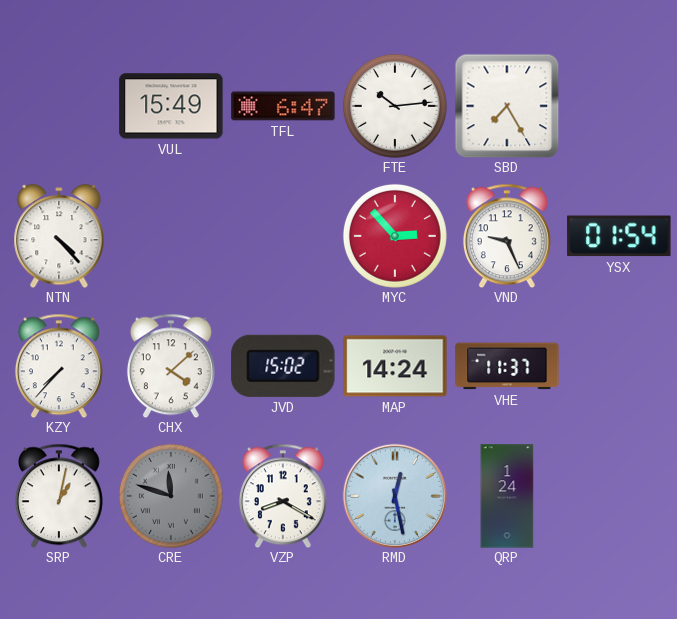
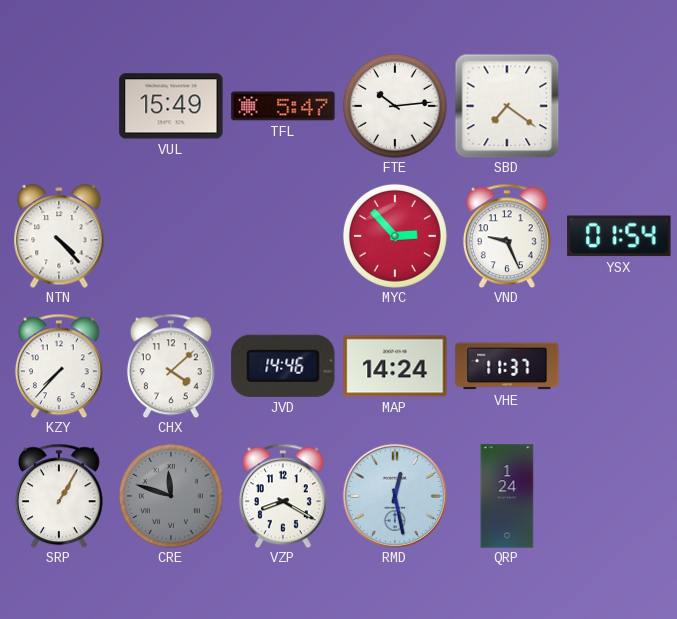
TFL: 6:47 -> 5:47
SBD: 7:25 -> 7:21
JVD: 15:02 -> 14:46
SRP: 1:02 -> 1:05
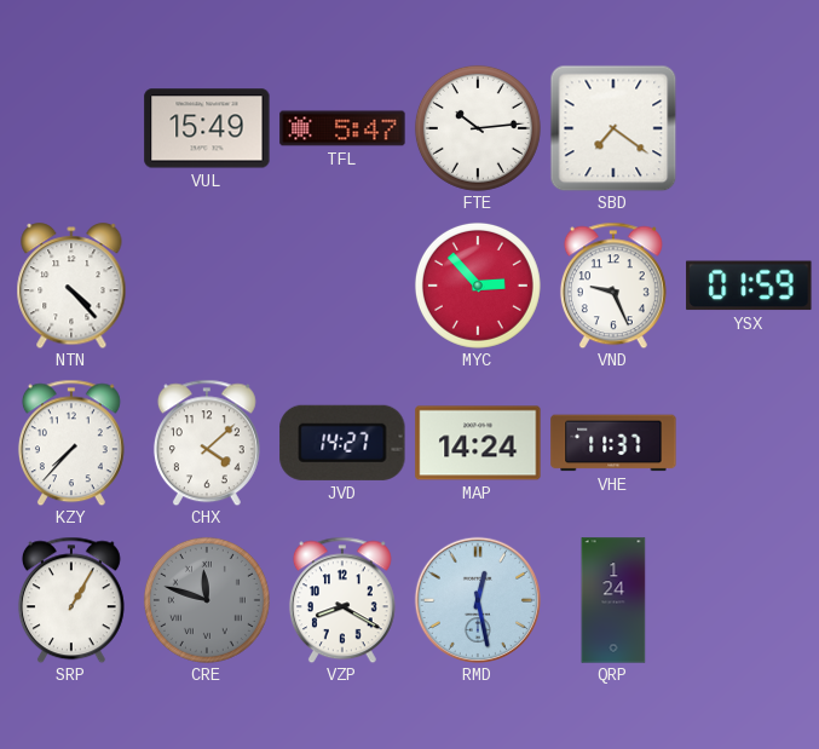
YSX: 01:54 -> 01:59
JVD: 14:46 -> 14:27
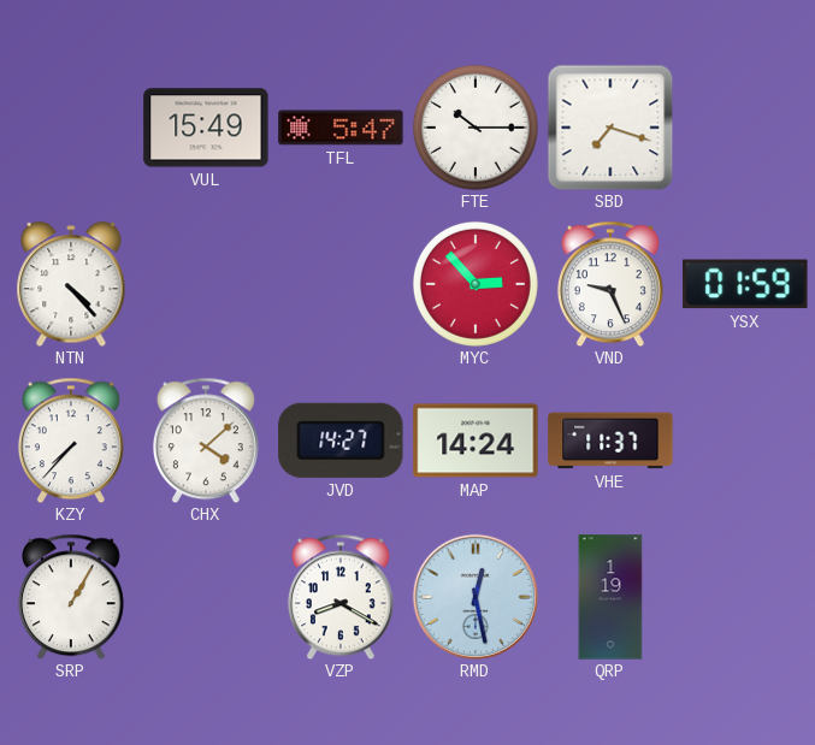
FTE: 10:14 -> 10:15
SBD: 7:21 -> 7:18
CRE: 11:48 -> none
QRP: 1:24 -> 1:19
